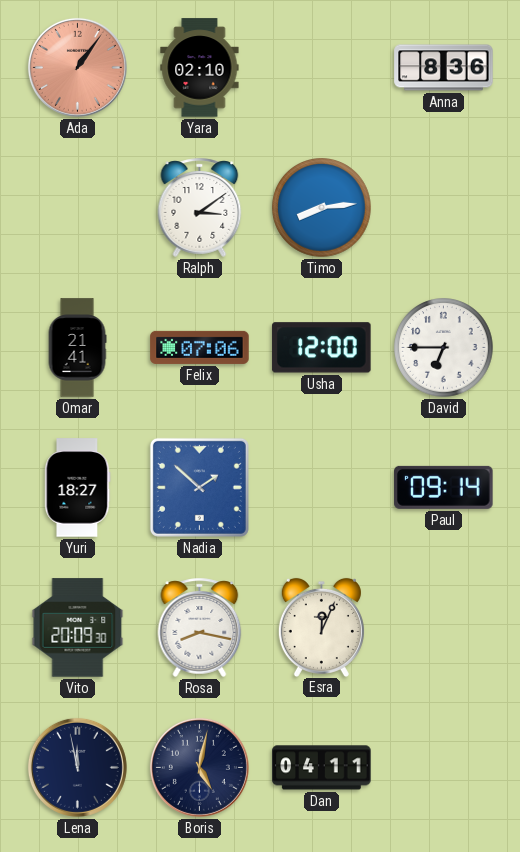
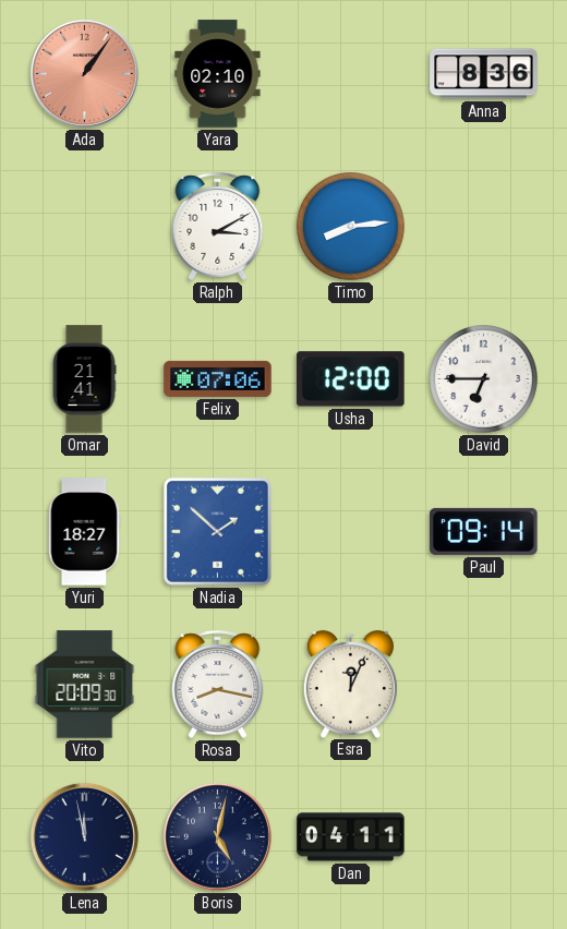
Ralph: 3:09 -> 3:10
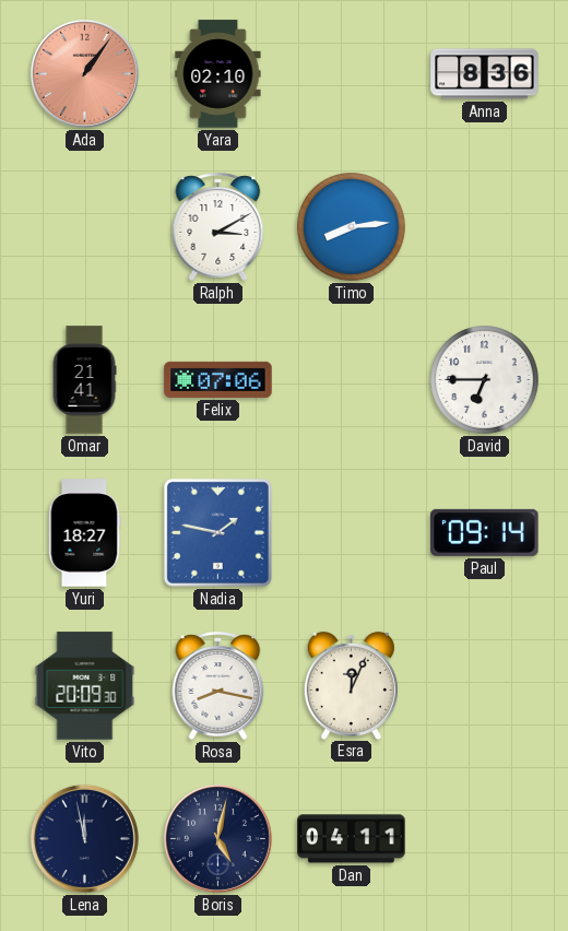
Usha: 12:00 -> none
Nadia: 1:52 -> 1:47
